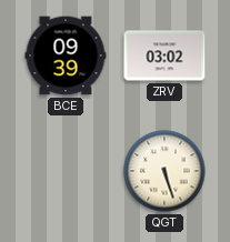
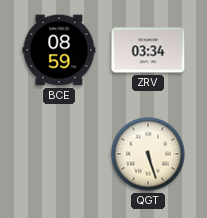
BCE: 09:39 -> 08:59
ZRV: 03:02 -> 03:34
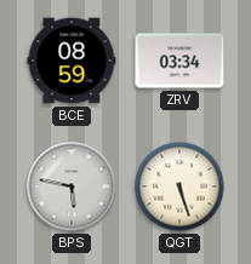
BPS: none -> 5:47
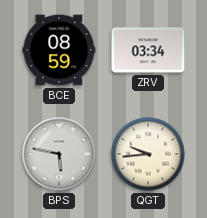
QGT: 5:27 -> 9:44
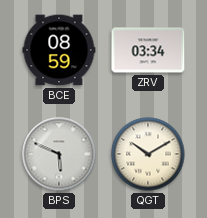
BPS: 5:47 -> 5:49
QGT: 9:44 -> 10:10
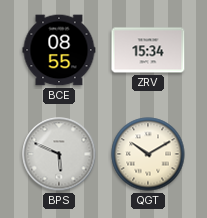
BCE: 08:59 -> 08:55
ZRV: 03:34 -> 15:34
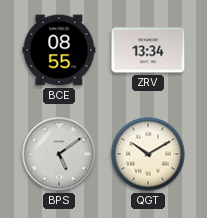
ZRV: 15:34 -> 13:34
BPS: 5:49 -> 5:09
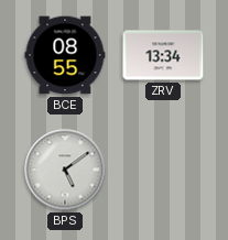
QGT: 10:10 -> none
